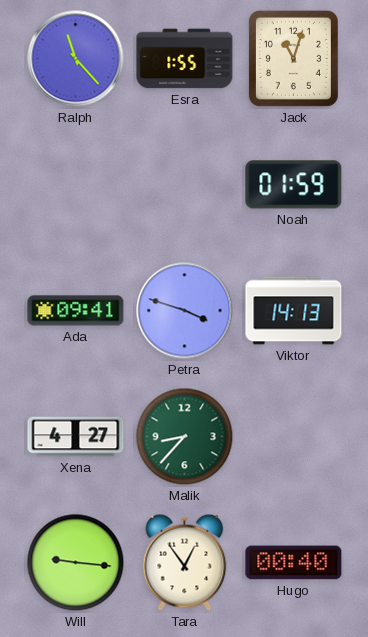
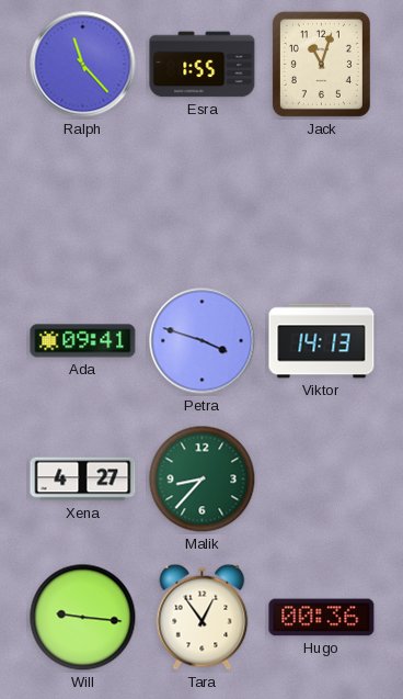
Noah: 01:59 -> none
Hugo: 00:40 -> 00:36
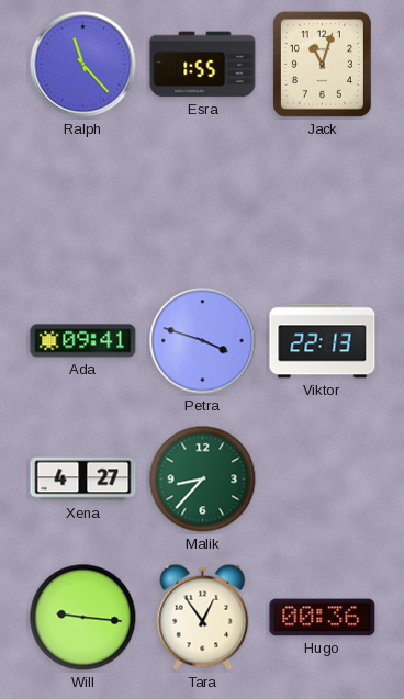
Viktor: 14:13 -> 22:13
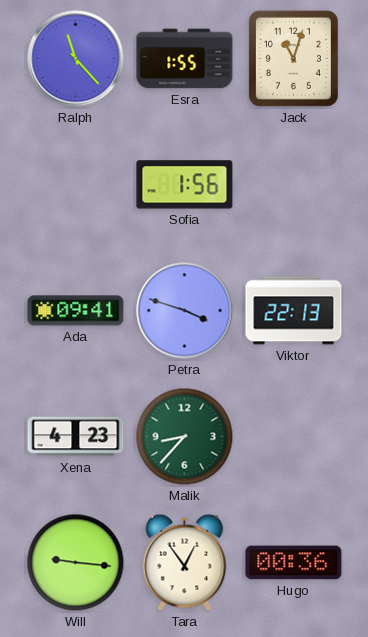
Sofia: none -> 1:56
Xena: 4:27 -> 4:23
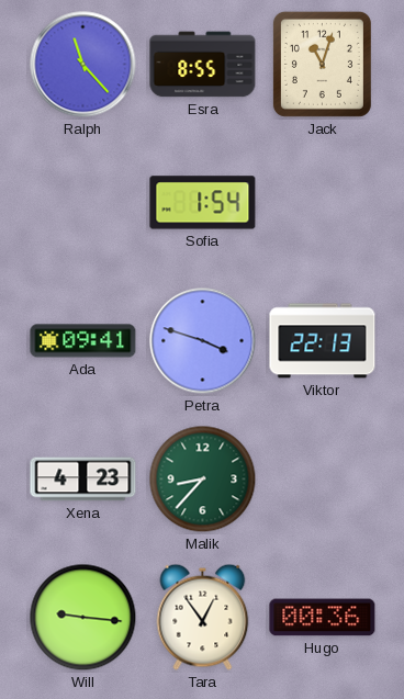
Esra: 1:55 -> 8:55
Sofia: 1:56 -> 1:54
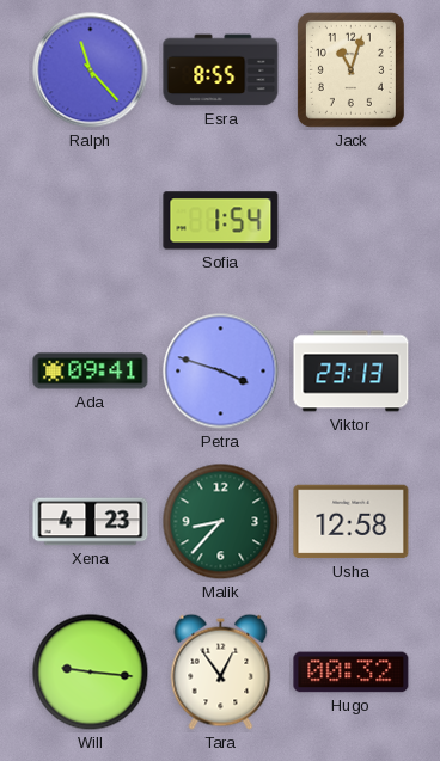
Viktor: 22:13 -> 23:13
Usha: none -> 12:58
Hugo: 00:36 -> 00:32
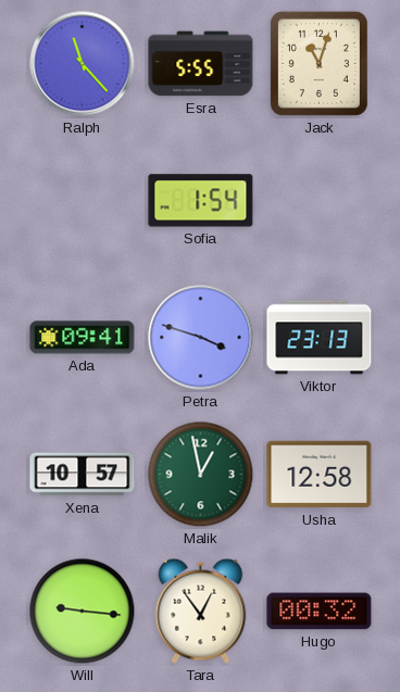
Esra: 8:55 -> 5:55
Xena: 4:23 -> 10:57
Malik: 8:37 -> 12:58
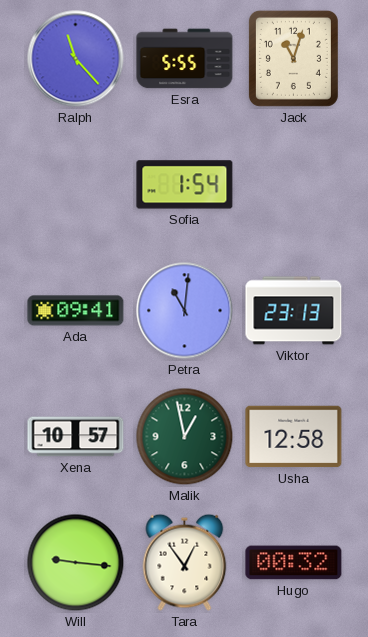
Petra: 3:48 -> 11:01
